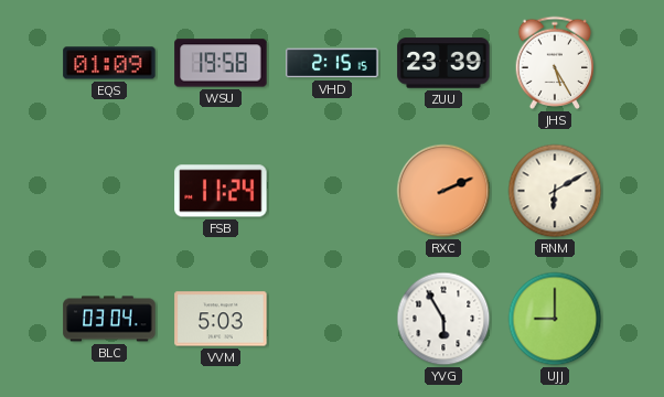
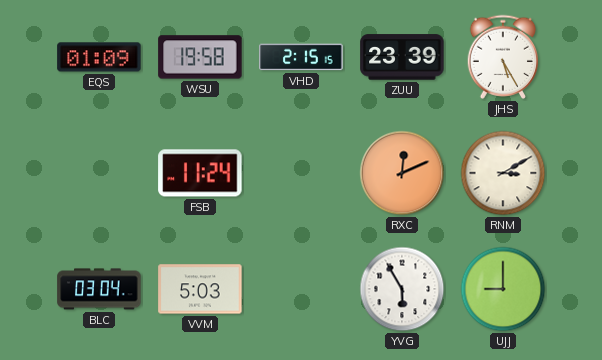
RXC: 2:11 -> 12:11
RNM: 6:10 -> 3:10
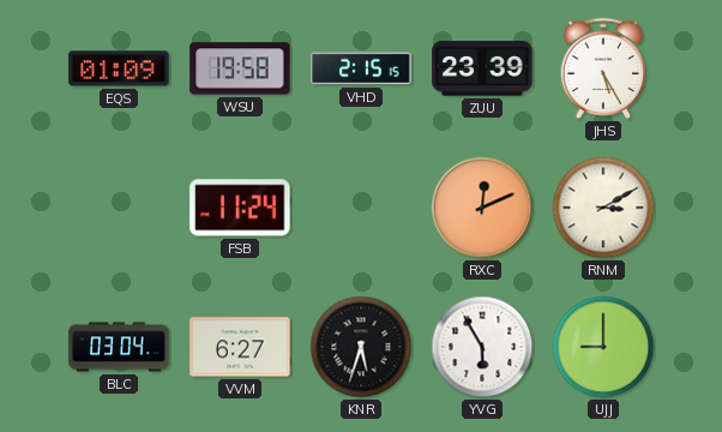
VVM: 5:03 -> 6:27
KNR: none -> 5:33
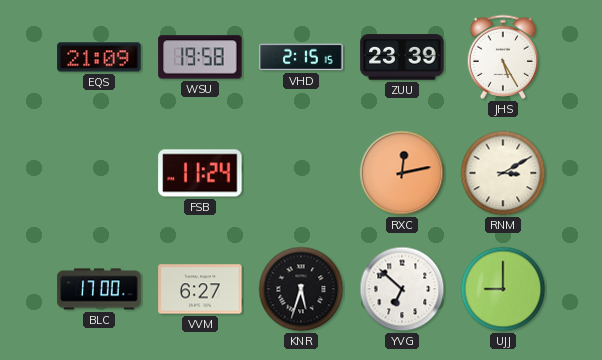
EQS: 01:09 -> 21:09
RXC: 12:11 -> 12:13
BLC: 03:04 -> 17:00
YVG: 5:55 -> 6:52
